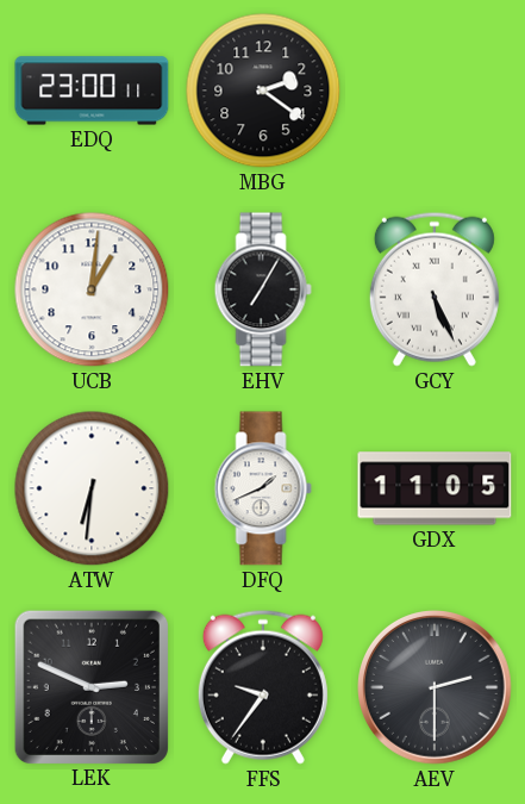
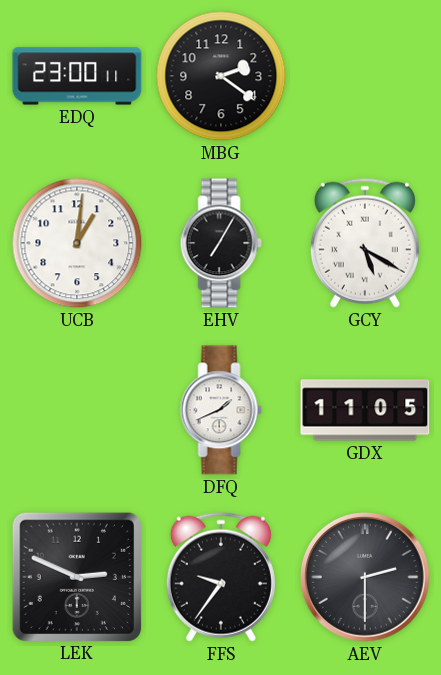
GCY: 5:26 -> 5:20
ATW: 6:31 -> none
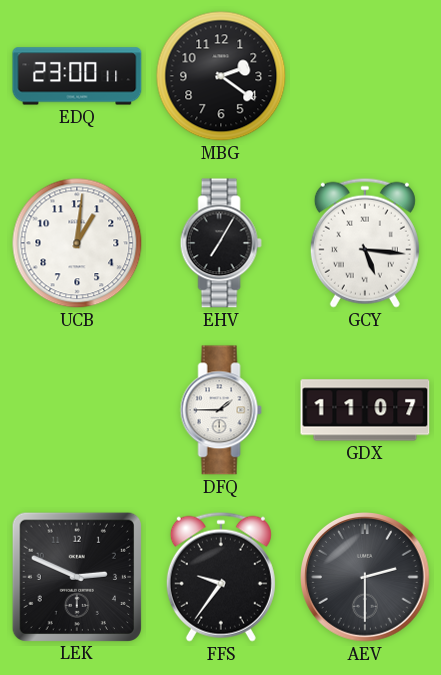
GCY: 5:20 -> 5:16
DFQ: 1:41 -> 1:45
GDX: 11:05 -> 11:07
